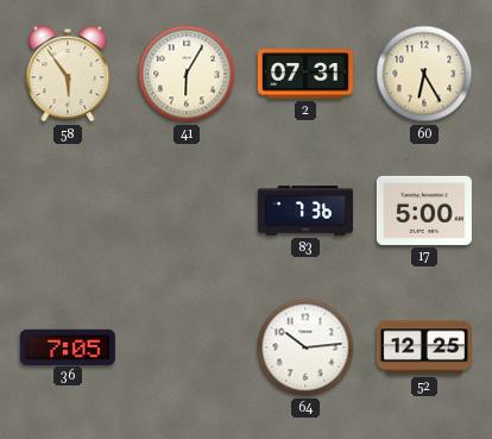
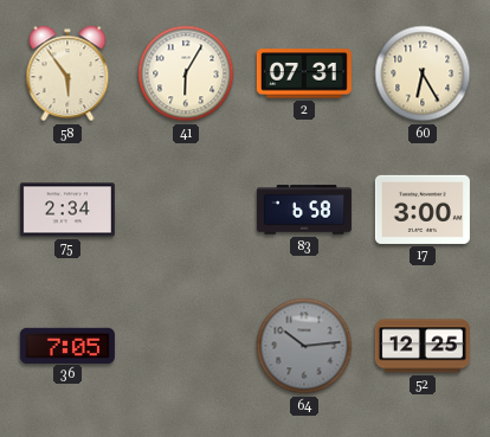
75: none -> 2:34
83: 7:36 -> 6:58
17: 5:00 -> 3:00
64 dial: white -> grey
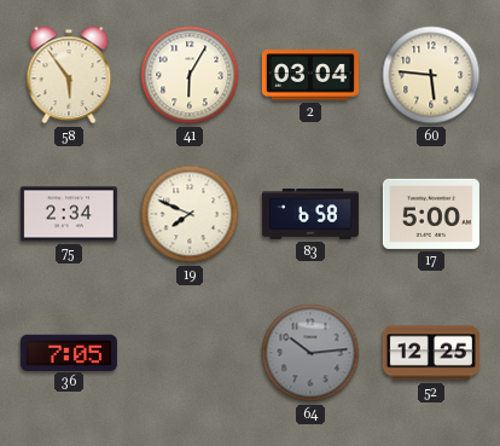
2: 07:31 -> 03:04
60: 6:25 -> 5:46
19: none -> 7:49
17: 3:00 -> 5:00
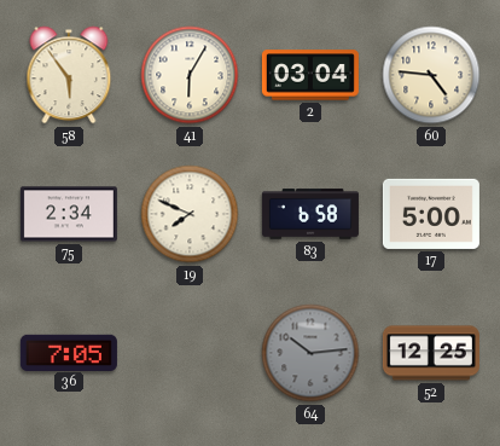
60: 5:46 -> 4:46
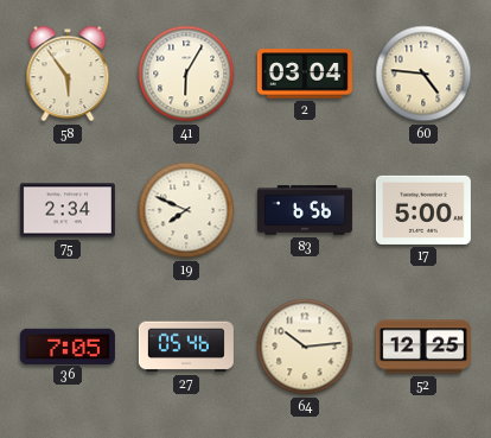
83: 6:58 -> 6:56
27: none -> 05:46
64 dial: grey -> cream
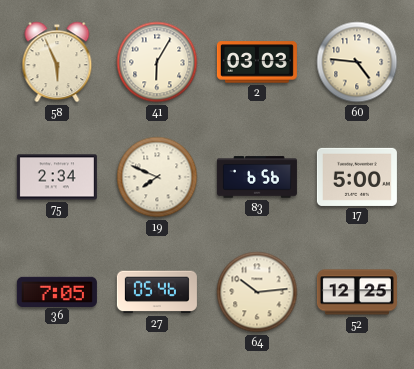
58: 5:54 -> 5:56
2: 03:04 -> 03:03
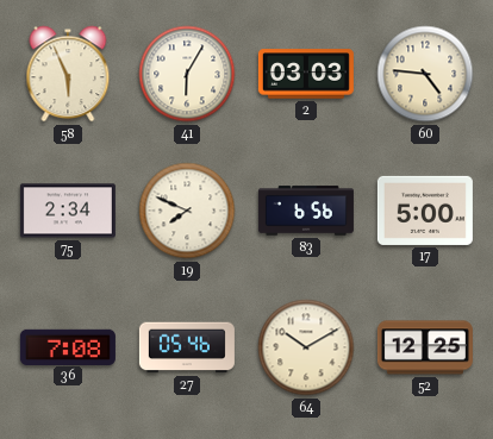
36: 7:05 -> 7:08
64: 10:14 -> 10:10
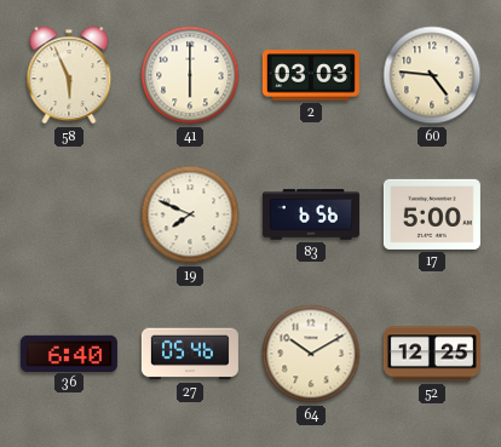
41: 6:05 -> 6:00
75: 2:34 -> none
36: 7:08 -> 6:40
